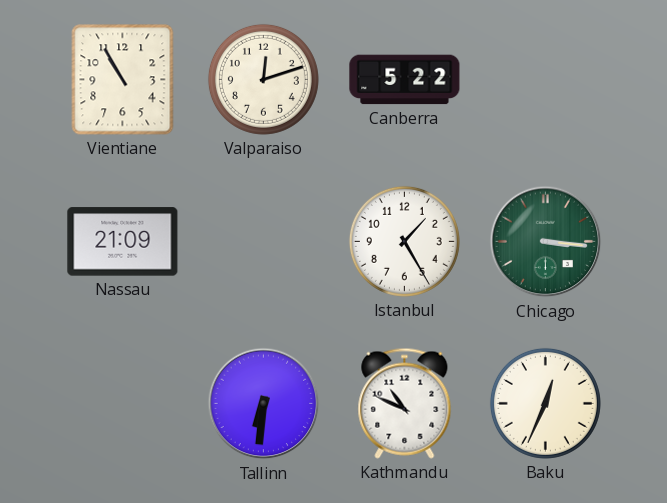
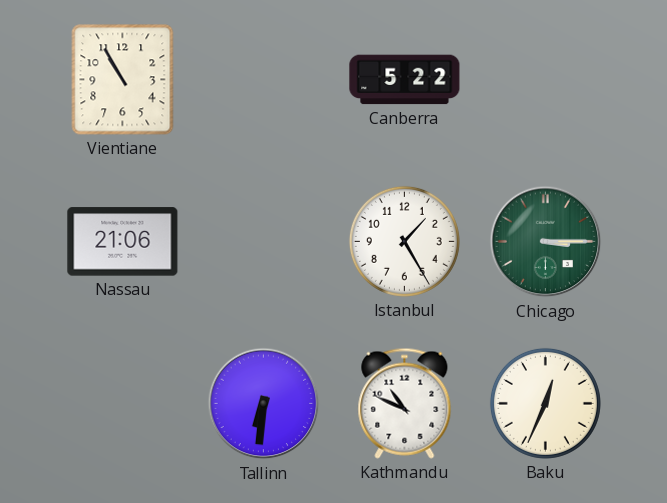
Valparaiso: 12:12 -> none
Nassau: 21:09 -> 21:06
Chicago: 3:16 -> 3:15
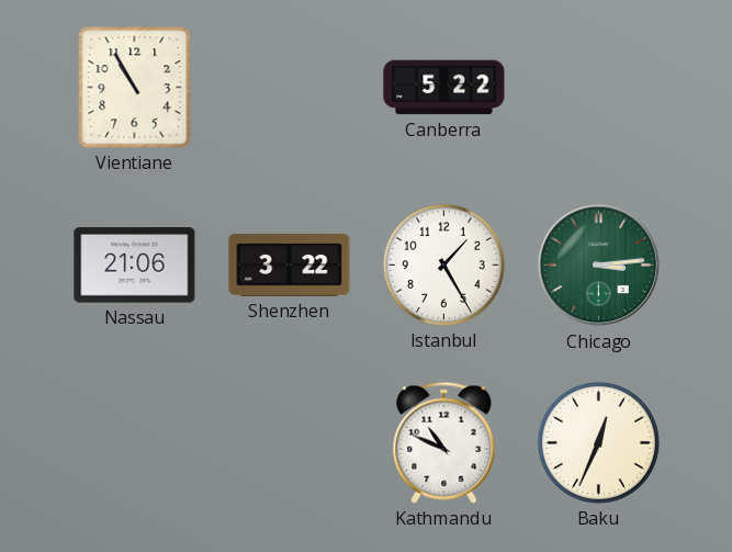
Shenzhen: none -> 3:22
Chicago: 3:15 -> 3:14
Tallinn: 6:31 -> none
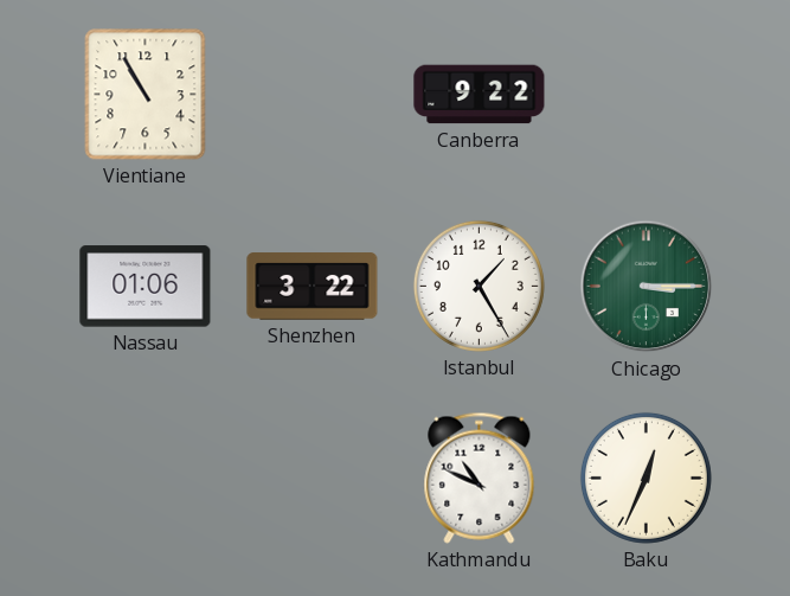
Canberra: 5:22 -> 9:22
Nassau: 21:06 -> 01:06
Chicago: 3:14 -> 3:15
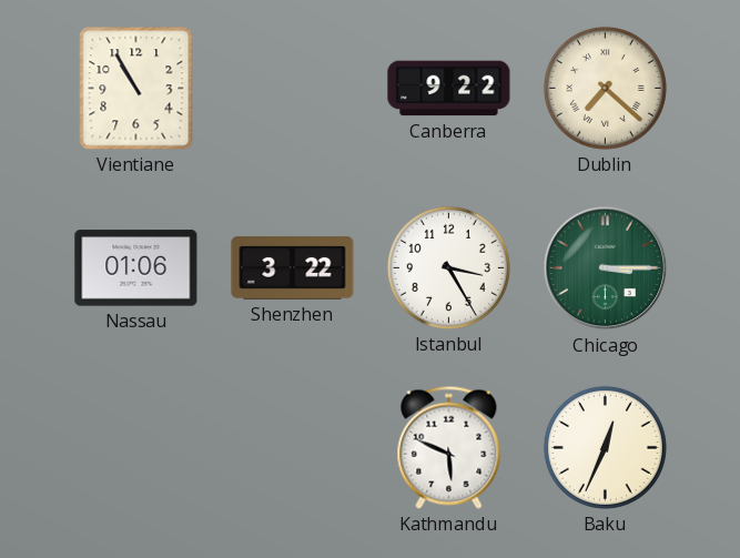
Dublin: none -> 7:22
Istanbul: 1:25 -> 3:25
Kathmandu: 10:49 -> 5:49
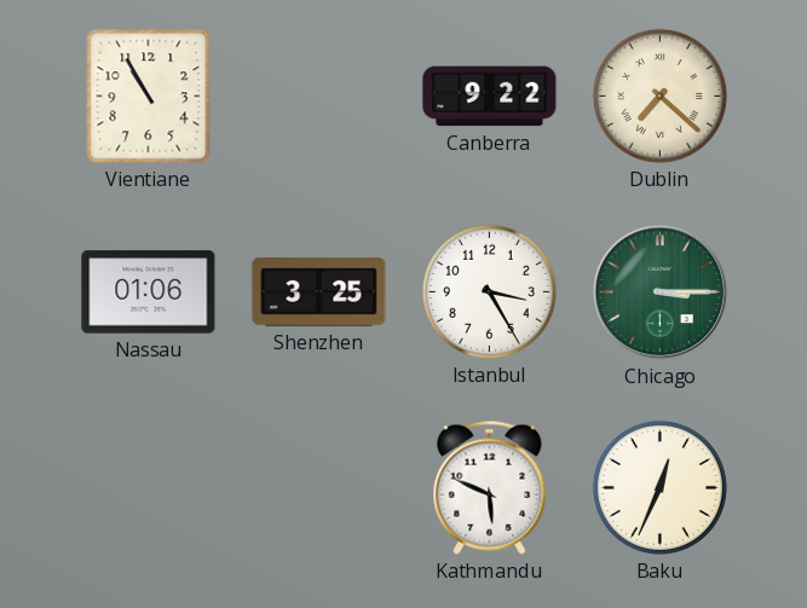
Shenzhen: 3:22 -> 3:25
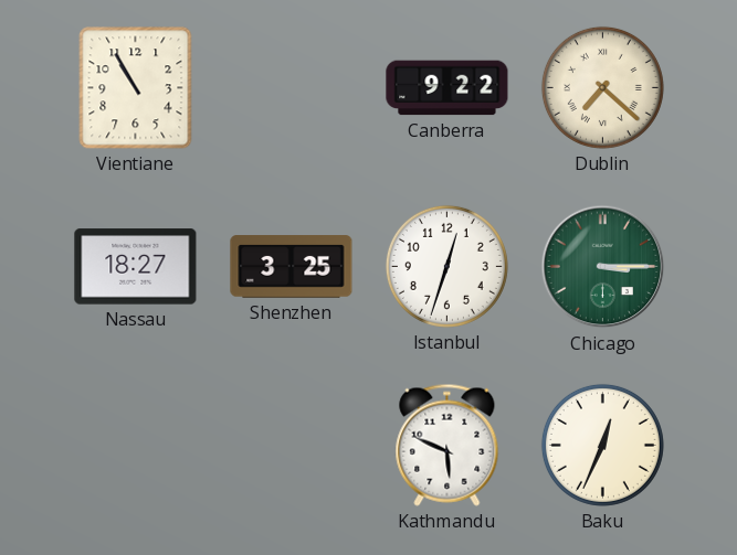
Nassau: 01:06 -> 18:27
Istanbul: 3:25 -> 12:33
